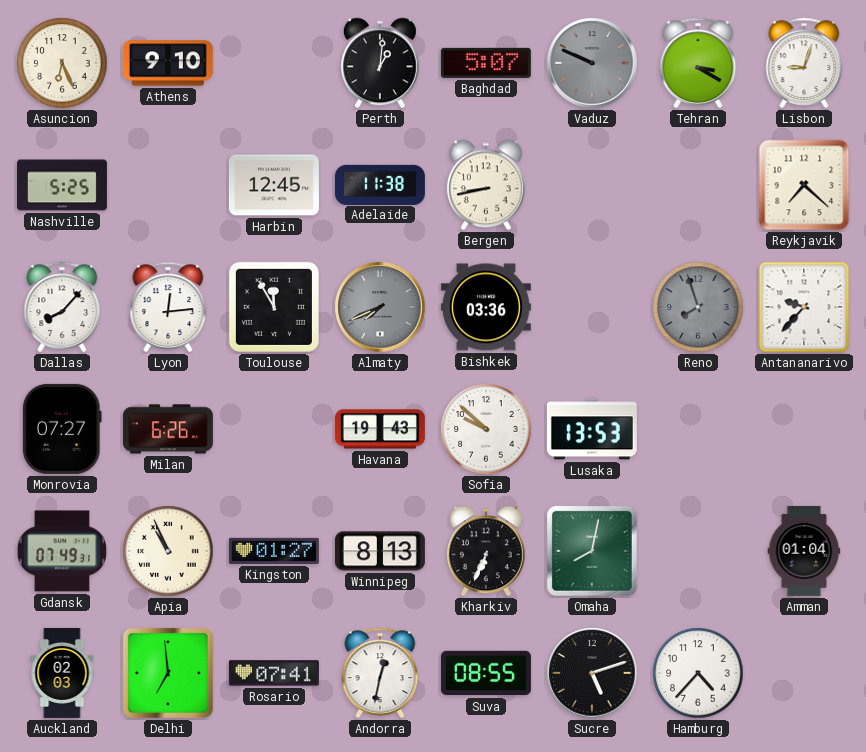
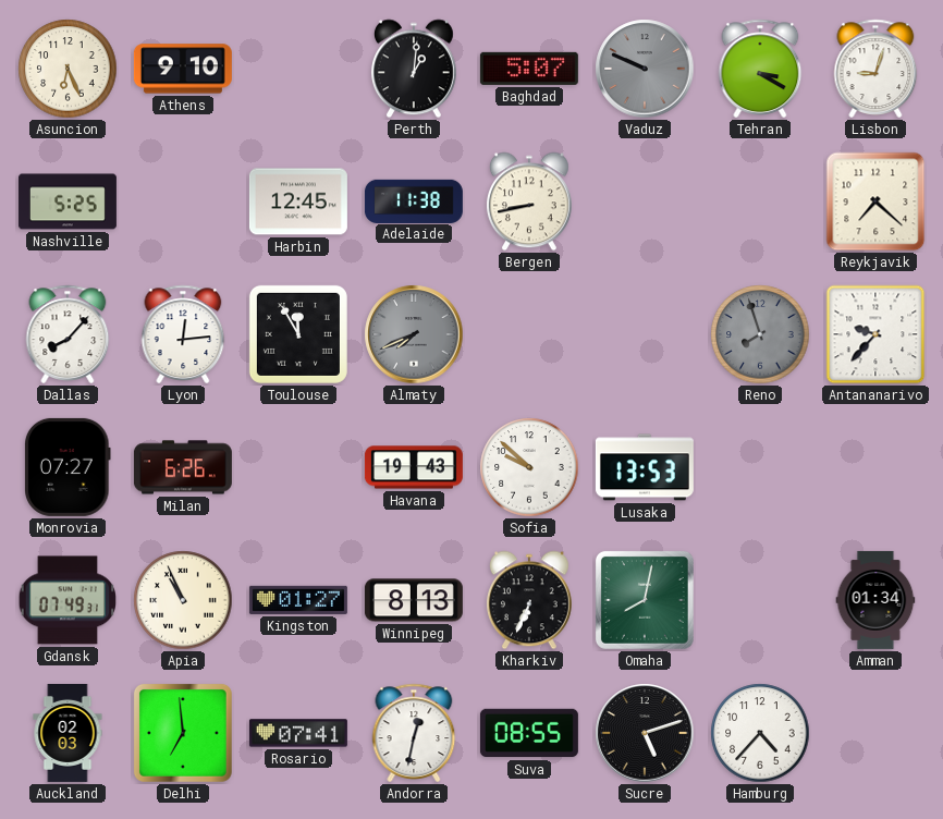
Bishkek: 03:36 -> none
Amman: 01:04 -> 01:34
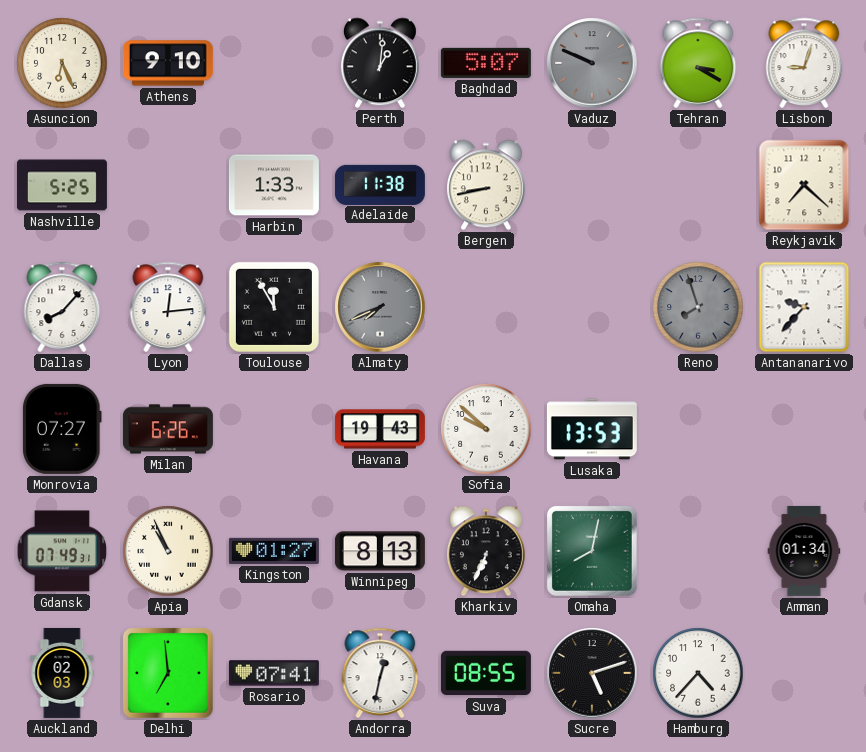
Harbin: 12:45 -> 1:33
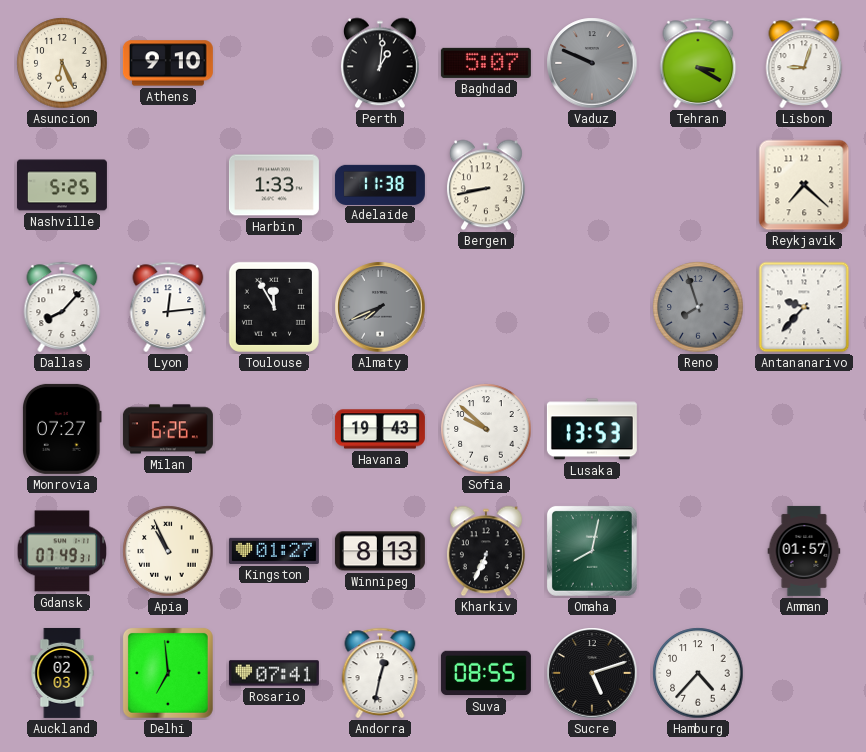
Amman: 01:34 -> 01:57
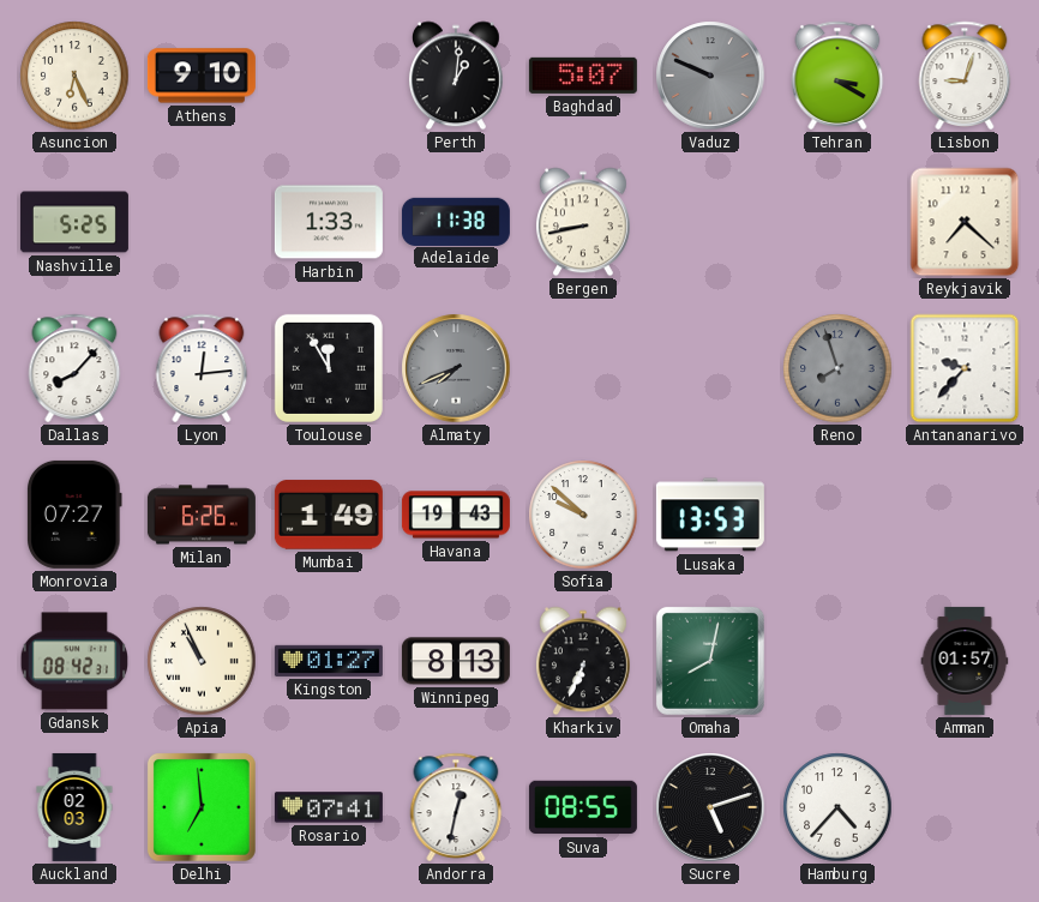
Mumbai: none -> 1:49
Gdansk: 07:49 -> 08:42
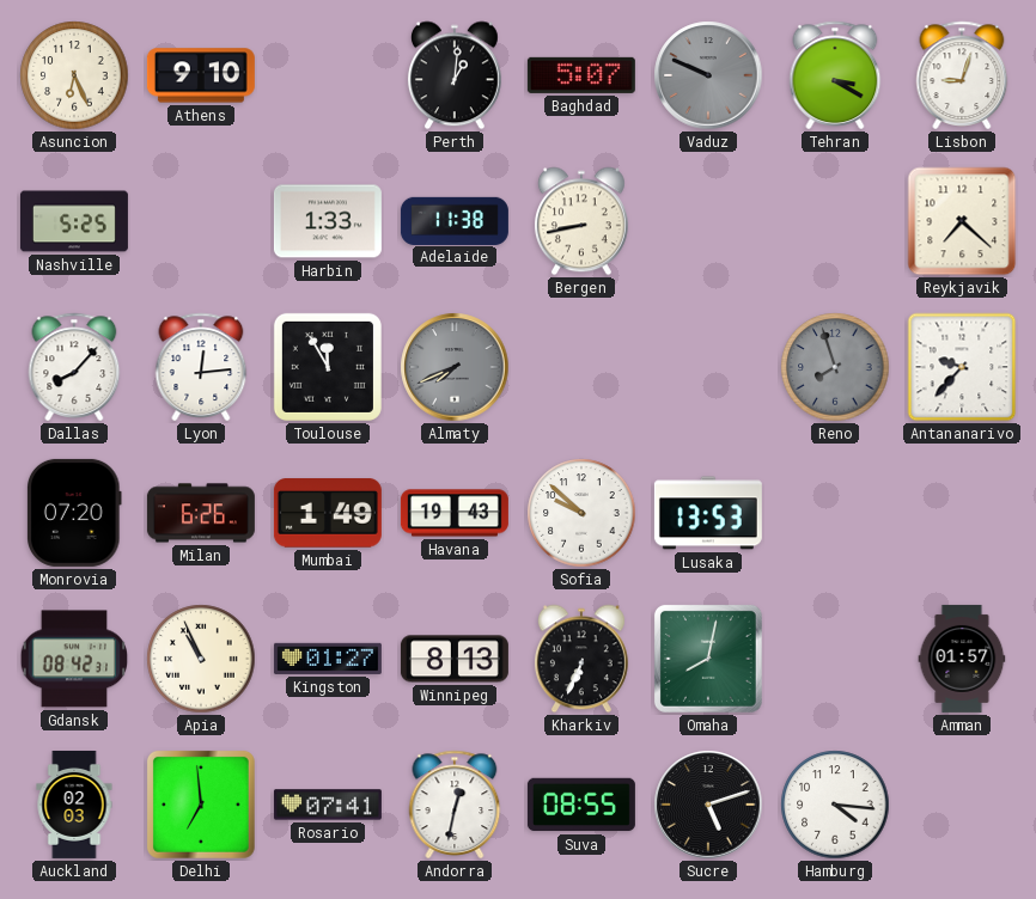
Monrovia: 07:27 -> 07:20
Hamburg: 4:37 -> 4:16
